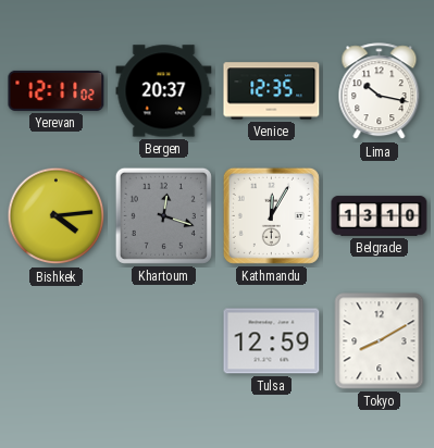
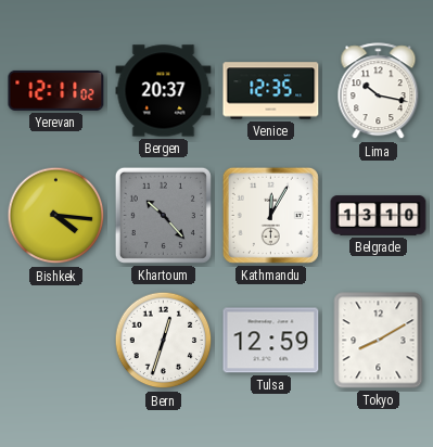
Bishkek: 4:14 -> 4:16
Khartoum: 12:18 -> 10:23
Bern: none -> 12:33
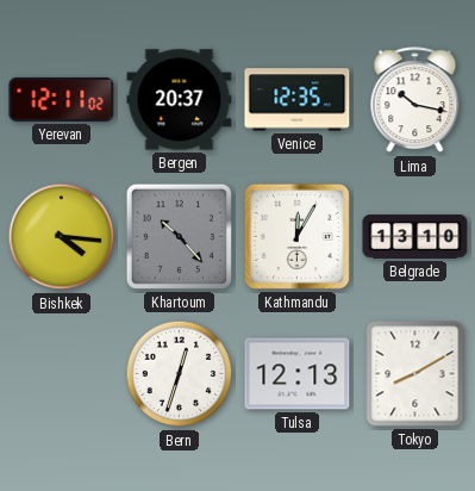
Tulsa: 12:59 -> 12:13
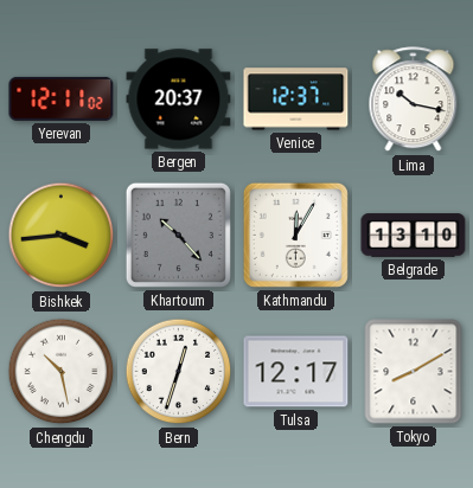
Venice: 12:35 -> 12:37
Bishkek: 4:16 -> 3:44
Chengdu: none -> 10:28
Tulsa: 12:13 -> 12:17
